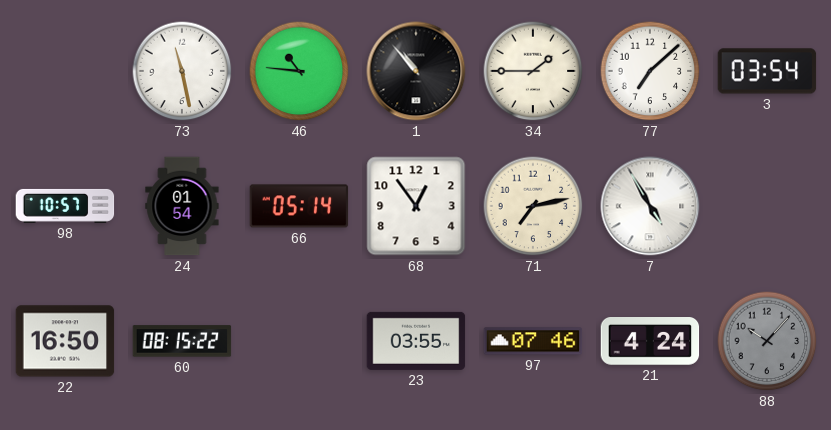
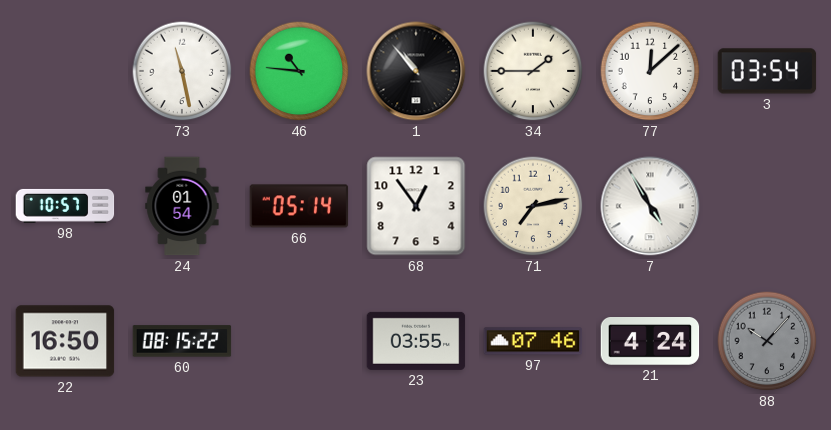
77: 7:08 -> 12:08
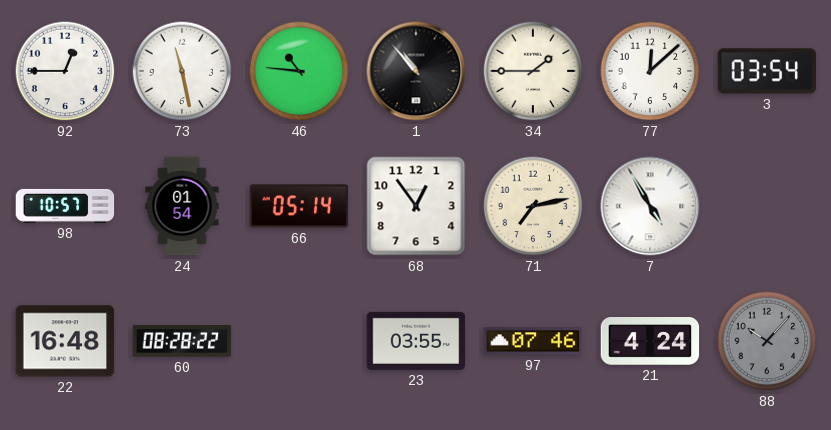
92: none -> 12:45
22: 16:50 -> 16:48
60: 08:15 -> 08:28
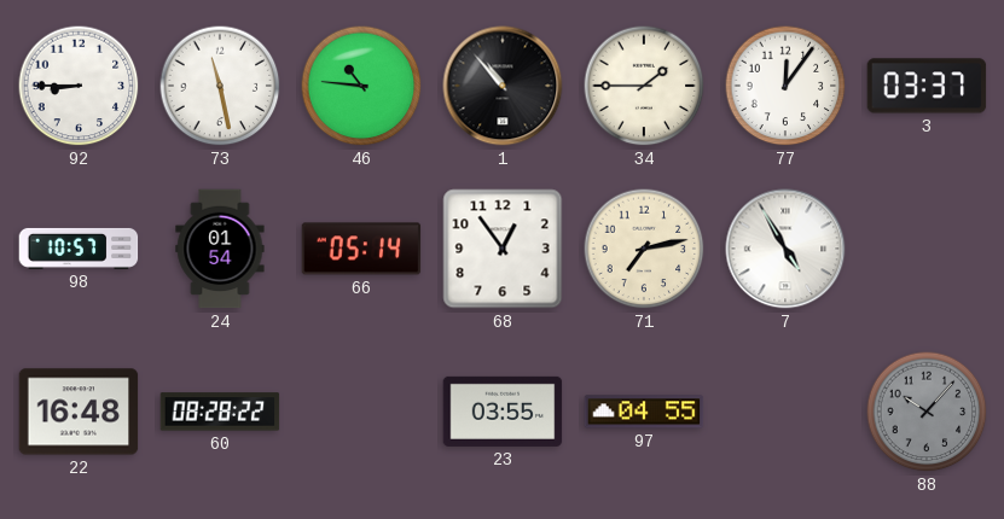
92: 12:45 -> 8:45
77: 12:08 -> 12:06
3: 03:54 -> 03:37
97: 07:46 -> 04:55
21: 4:24 -> none
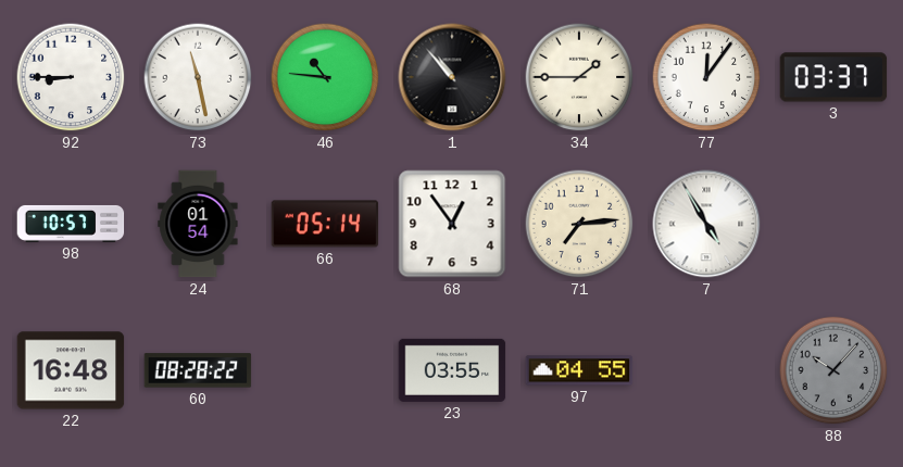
71: 7:13 -> 7:14
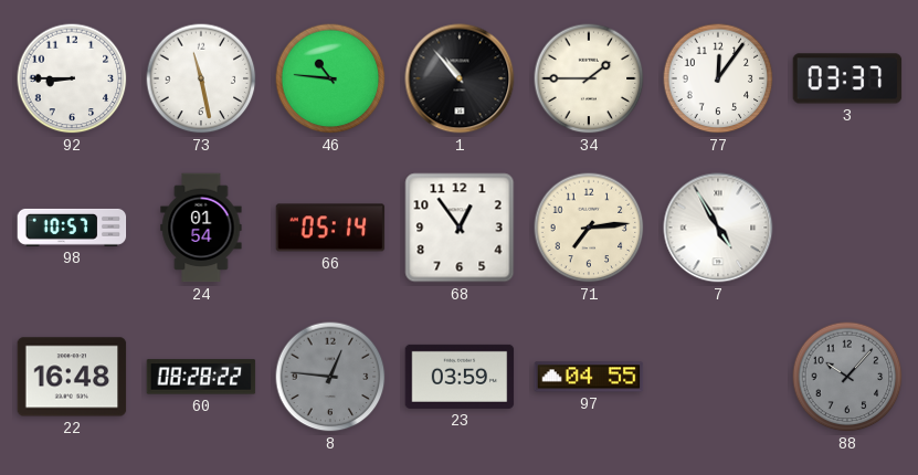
8: none -> 12:46
23: 03:55 -> 03:59
